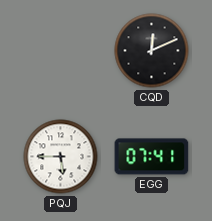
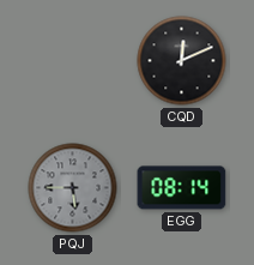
PQJ dial: white -> grey
EGG: 07:41 -> 08:14
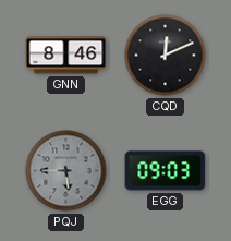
GNN: none -> 8:46
EGG: 08:14 -> 09:03
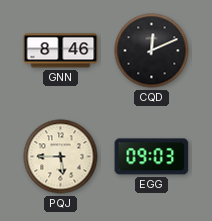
PQJ dial: grey -> cream
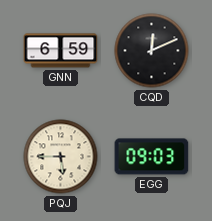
GNN: 8:46 -> 6:59
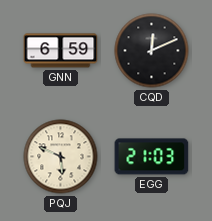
PQJ: 5:45 -> 5:49
EGG: 09:03 -> 21:03
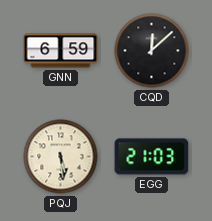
CQD: 12:11 -> 12:08
PQJ: 5:49 -> 5:29
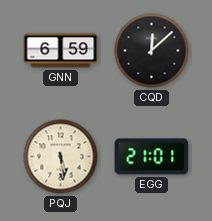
EGG: 21:03 -> 21:01
